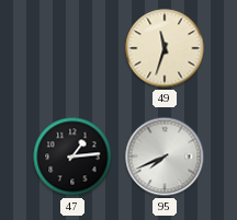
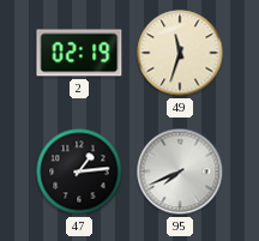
2: none -> 02:19
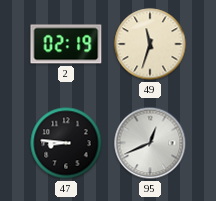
47: 1:14 -> 8:46
95: 7:41 -> 12:41
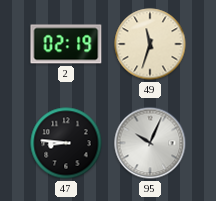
95: 12:41 -> 10:04
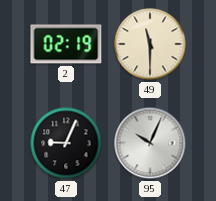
49: 11:33 -> 11:30
47: 8:46 -> 9:04
